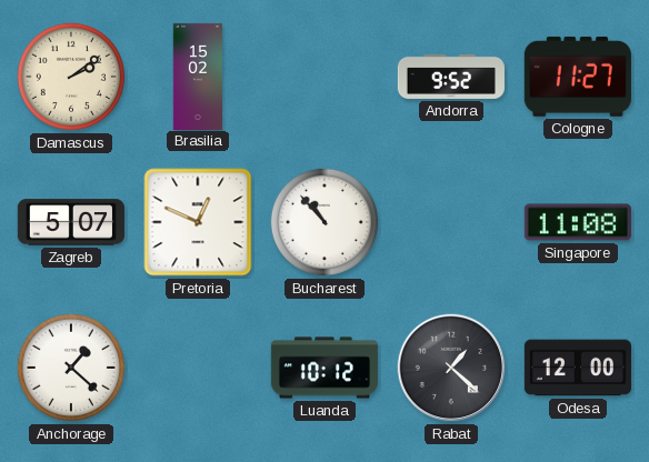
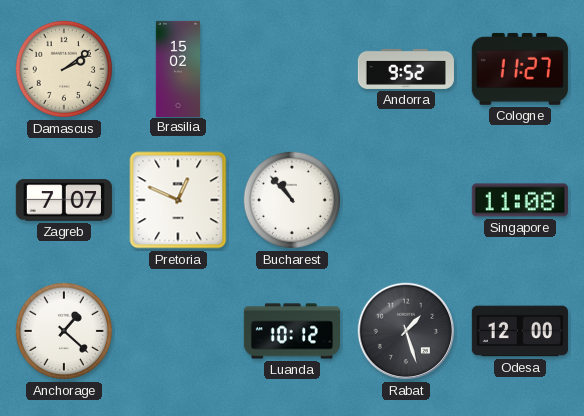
Zagreb: 5:07 -> 7:07
Rabat: 1:22 -> 1:27
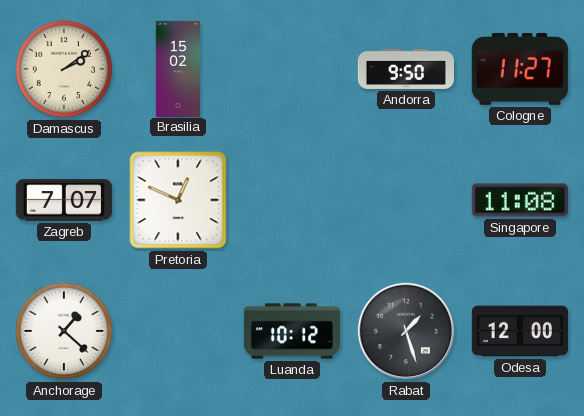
Andorra: 9:52 -> 9:50
Bucharest: 10:53 -> none
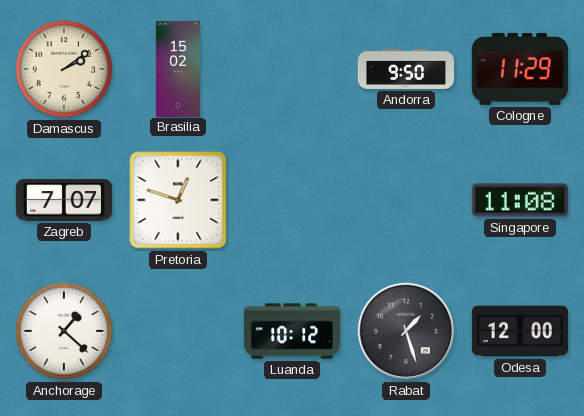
Cologne: 11:27 -> 11:29
Pretoria: 12:49 -> 12:48
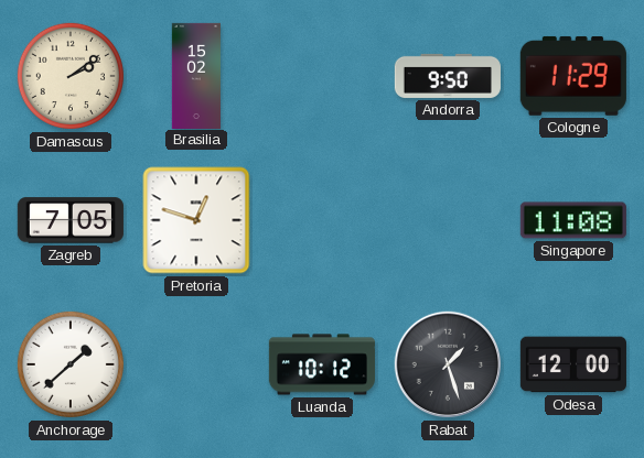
Zagreb: 7:07 -> 7:05
Anchorage: 1:22 -> 1:38
